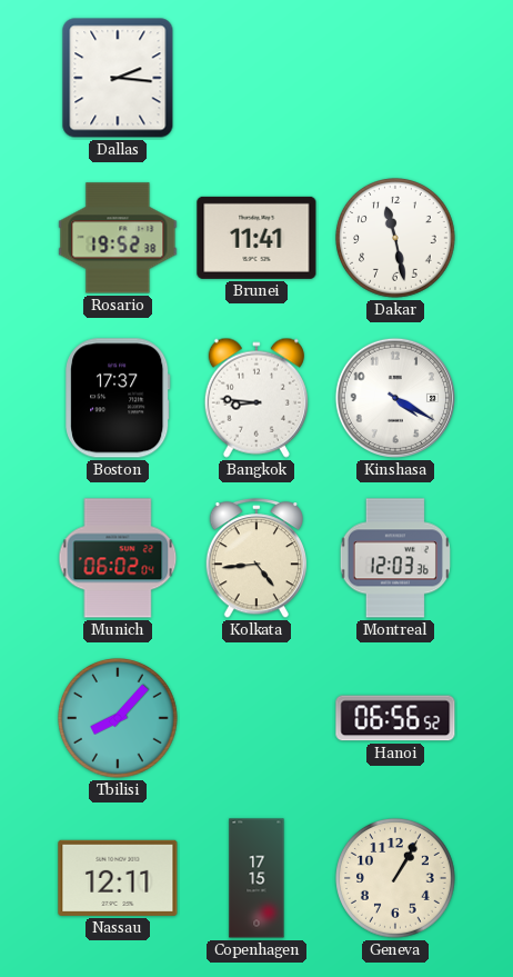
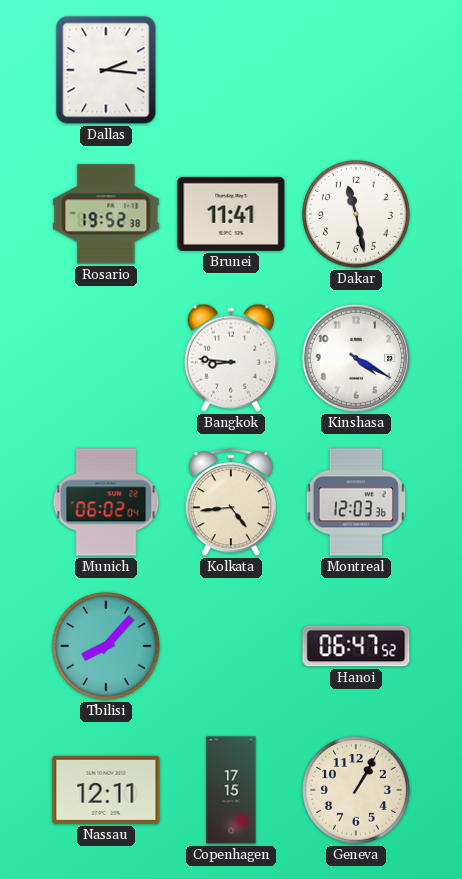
Boston: 17:37 -> none
Hanoi: 06:56 -> 06:47
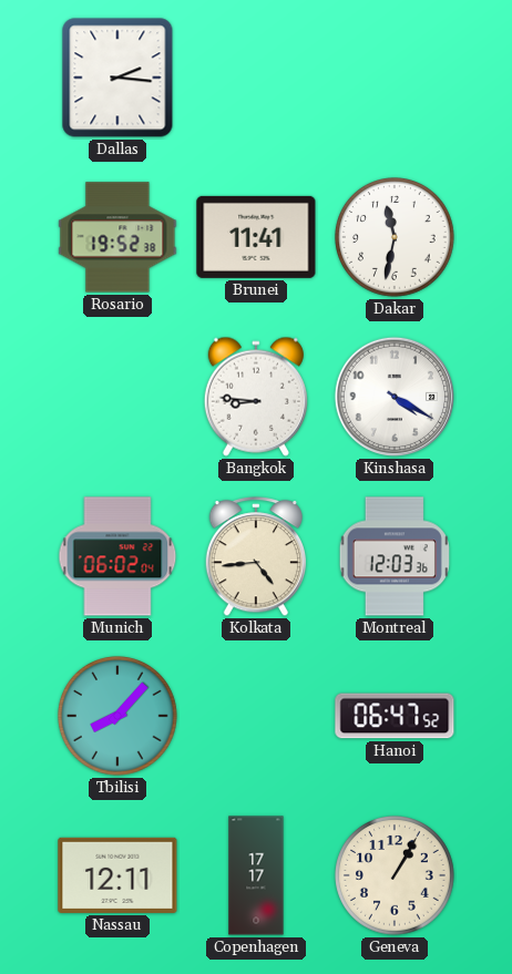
Dakar: 11:28 -> 11:32
Copenhagen: 17:15 -> 17:17
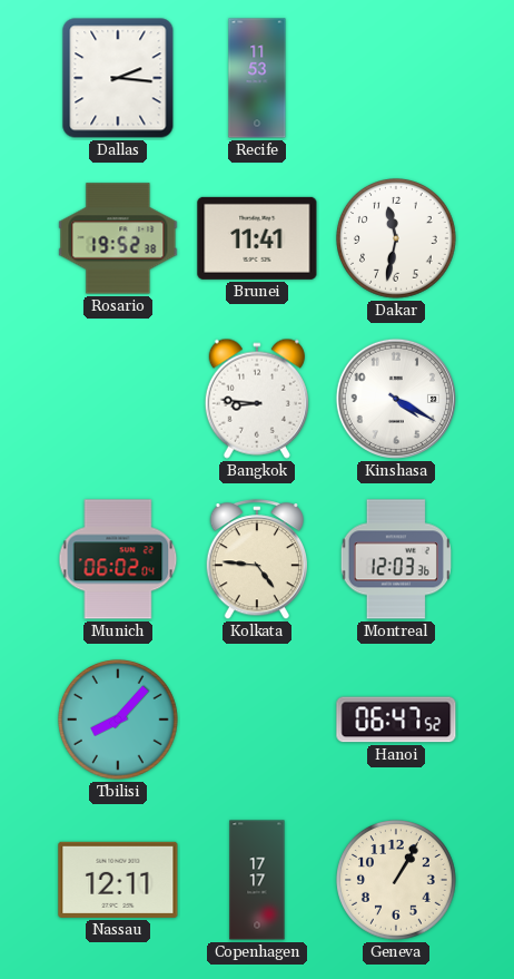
Recife: none -> 11:53
Kolkata: 4:44 -> 4:46
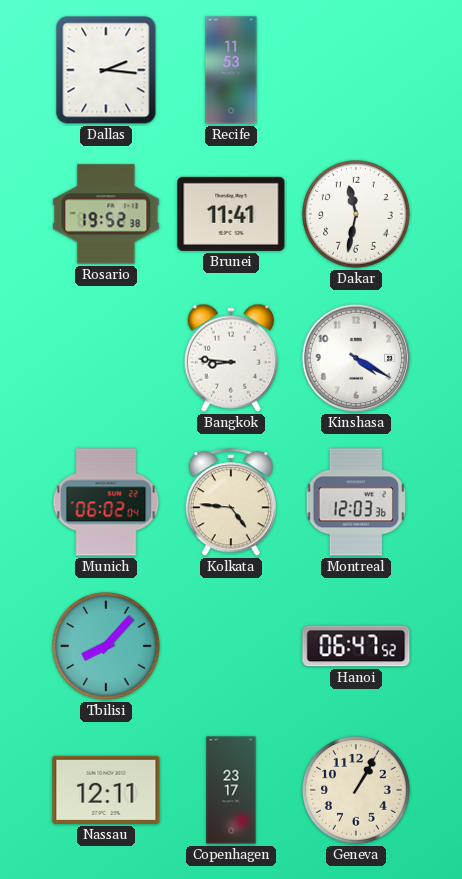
Copenhagen: 17:17 -> 23:17
